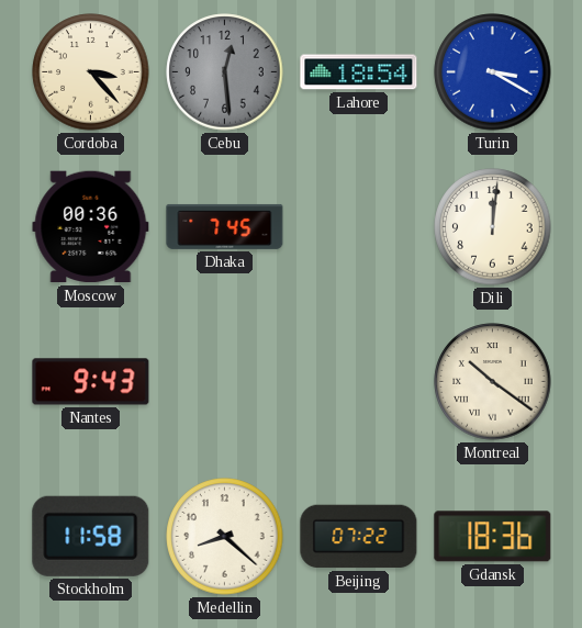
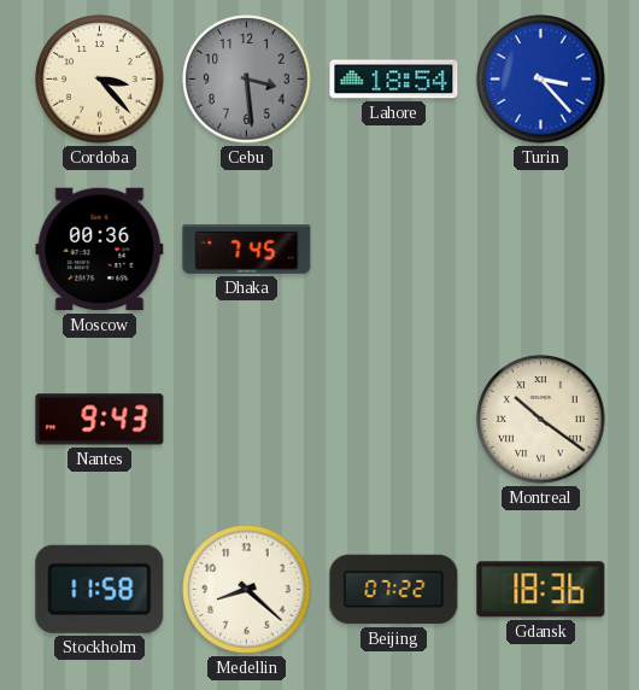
Cebu: 12:29 -> 3:29
Turin: 3:20 -> 3:23
Dili: 12:01 -> none
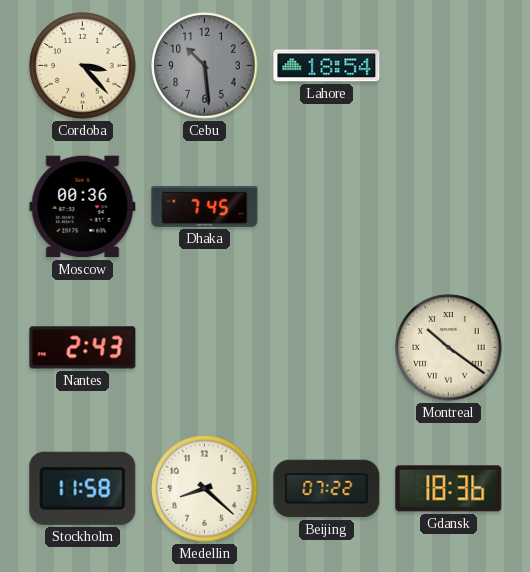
Cebu: 3:29 -> 10:29
Turin: 3:23 -> none
Nantes: 9:43 -> 2:43
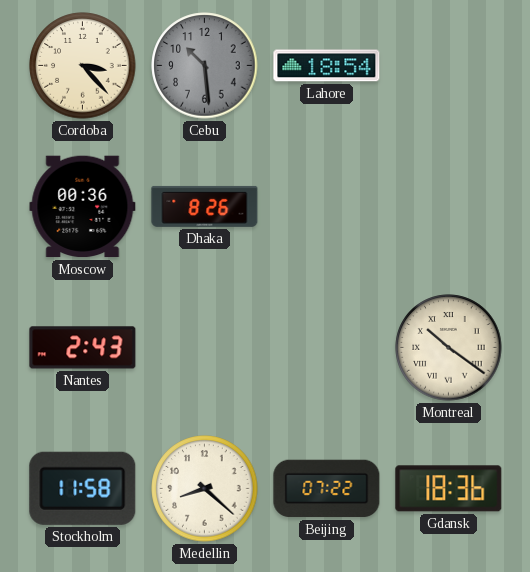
Dhaka: 7:45 -> 8:26
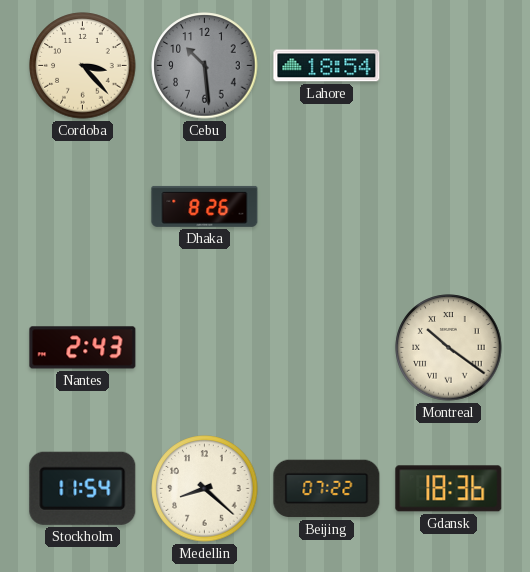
Moscow: 00:36 -> none
Stockholm: 11:58 -> 11:54
